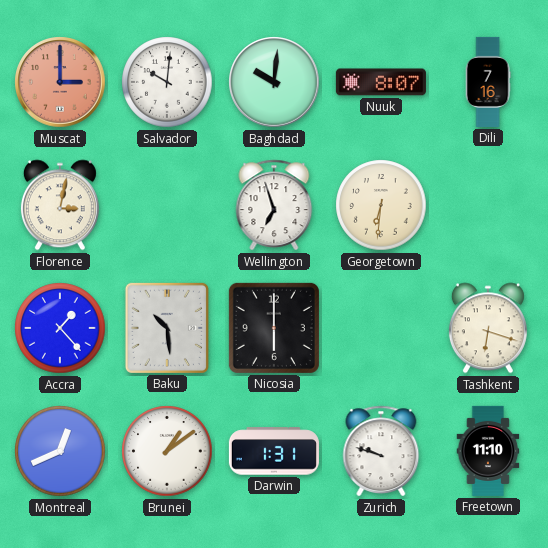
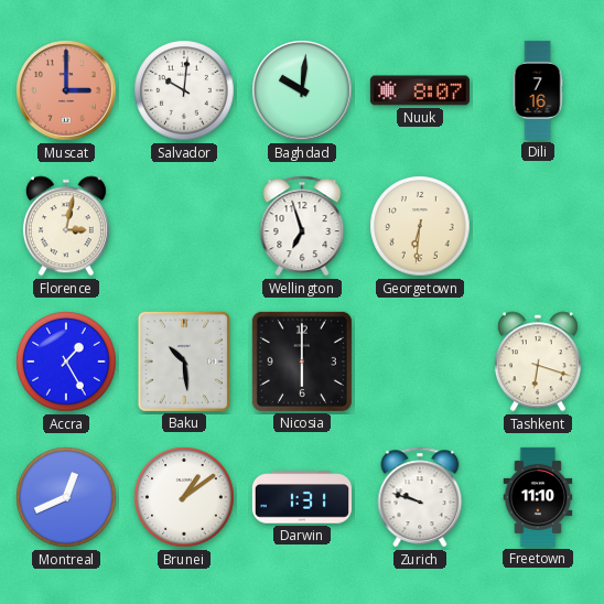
Accra: 1:23 -> 1:25
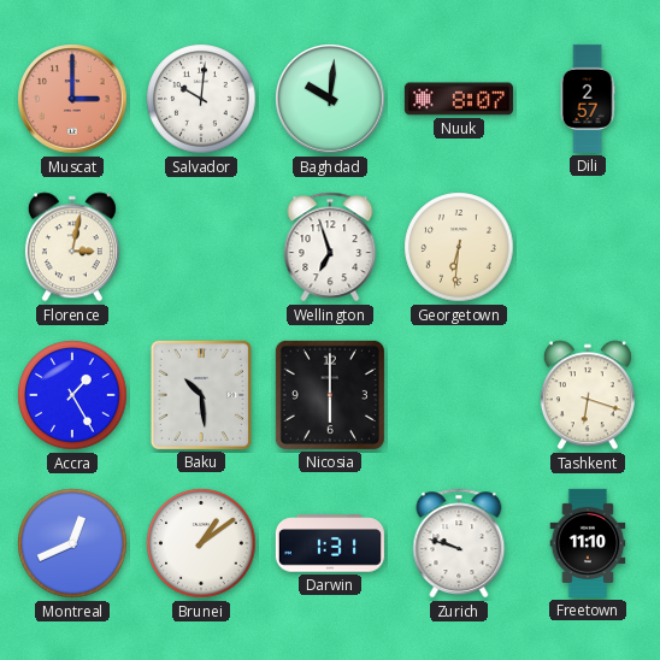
Dili: 7:16 -> 2:57
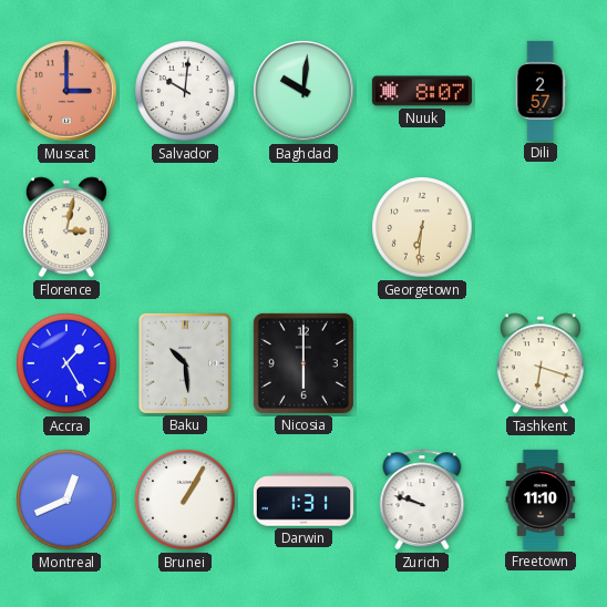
Wellington: 6:57 -> none
Brunei: 1:09 -> 1:05
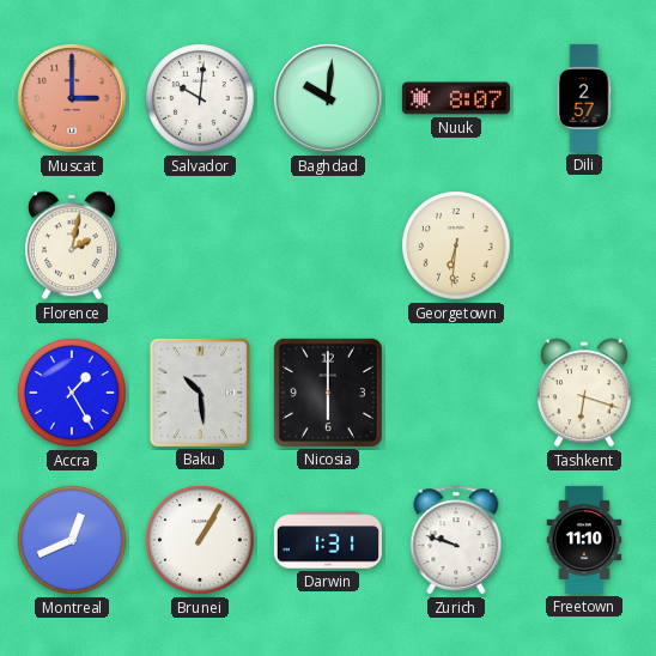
Florence: 3:02 -> 2:02
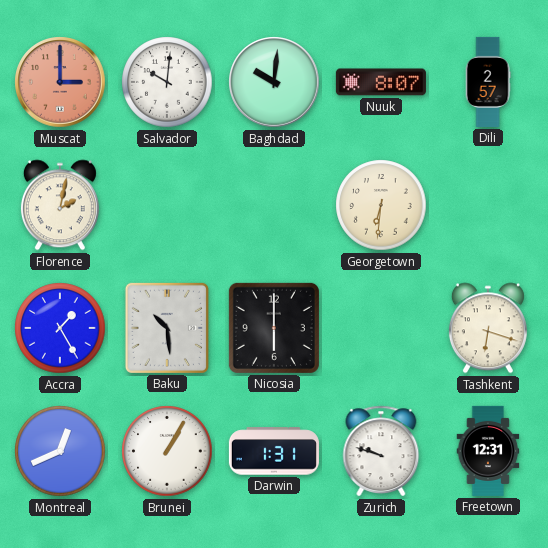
Freetown: 11:10 -> 12:31
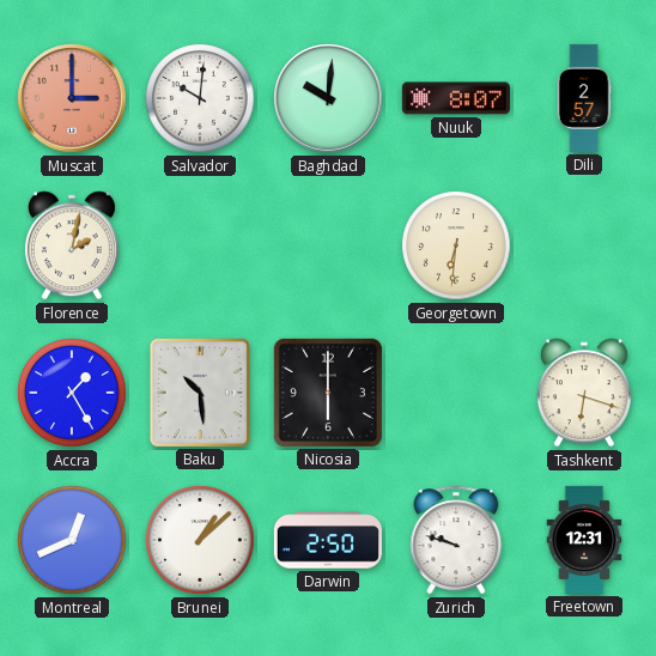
Brunei: 1:05 -> 1:08
Darwin: 1:31 -> 2:50
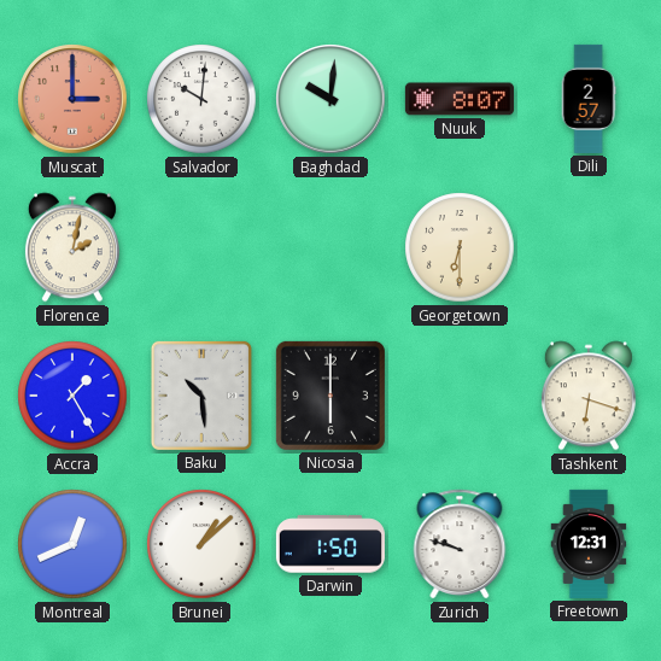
Georgetown: 6:31 -> 6:30
Darwin: 2:50 -> 1:50
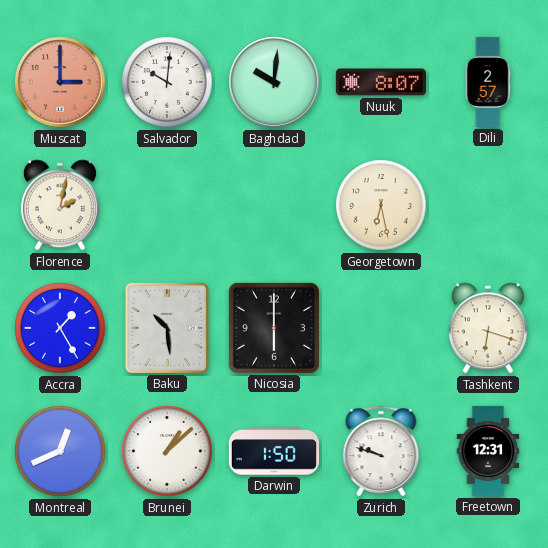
Georgetown: 6:30 -> 6:28
